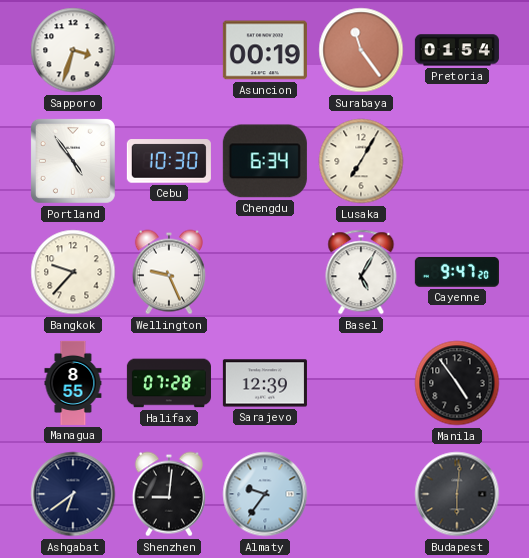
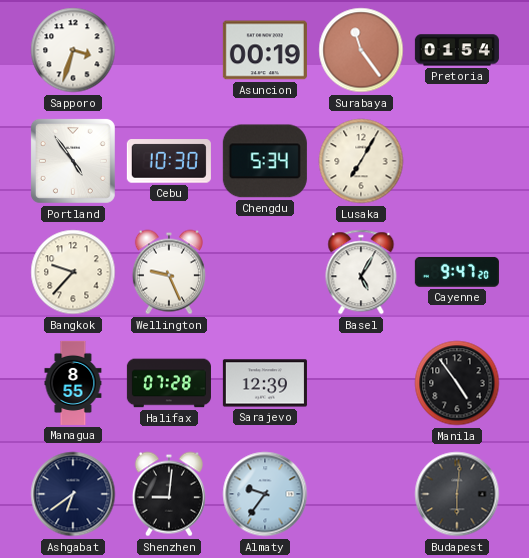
Chengdu: 6:34 -> 5:34
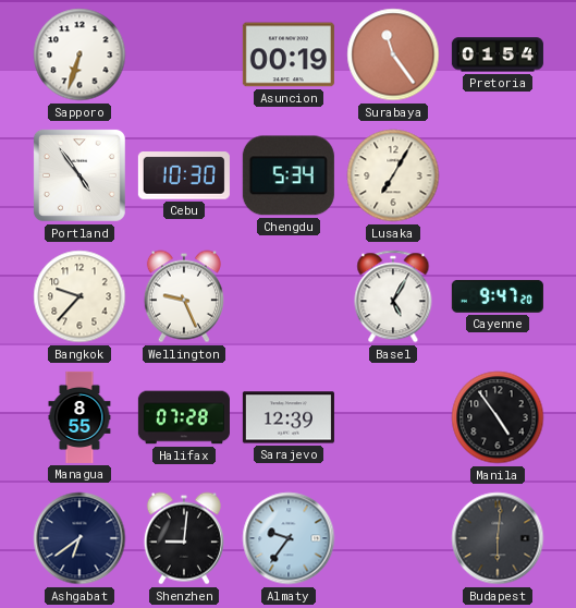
Sapporo: 3:33 -> 6:33
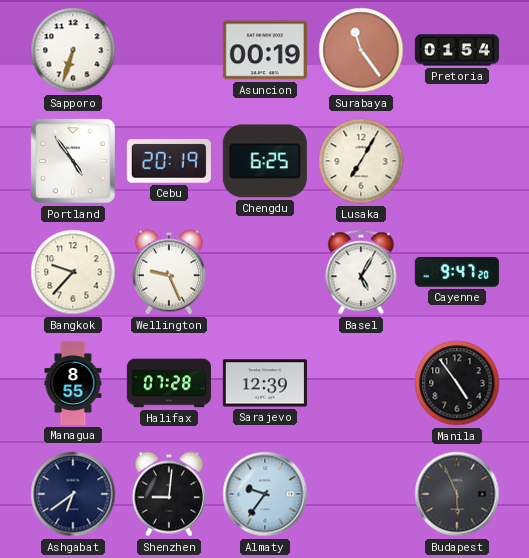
Cebu: 10:30 -> 20:19
Chengdu: 5:34 -> 6:25
Budapest: 6:01 -> 5:56
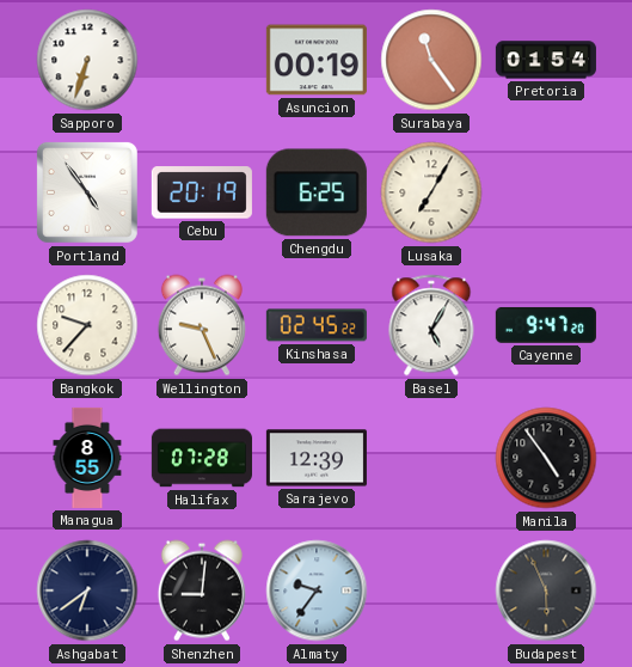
Kinshasa: none -> 02:45
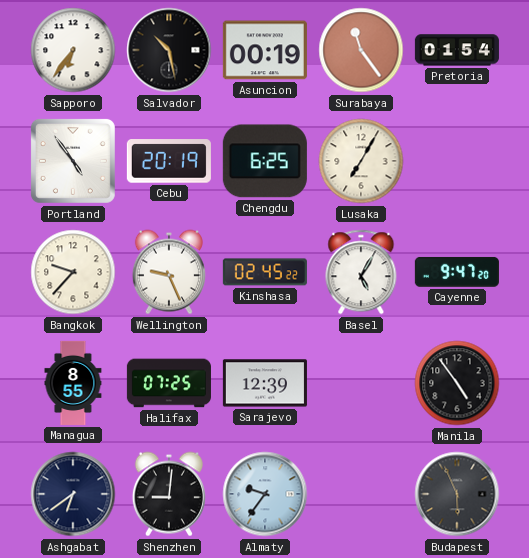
Sapporo: 6:33 -> 6:36
Salvador: none -> 10:28
Halifax: 07:28 -> 07:25
